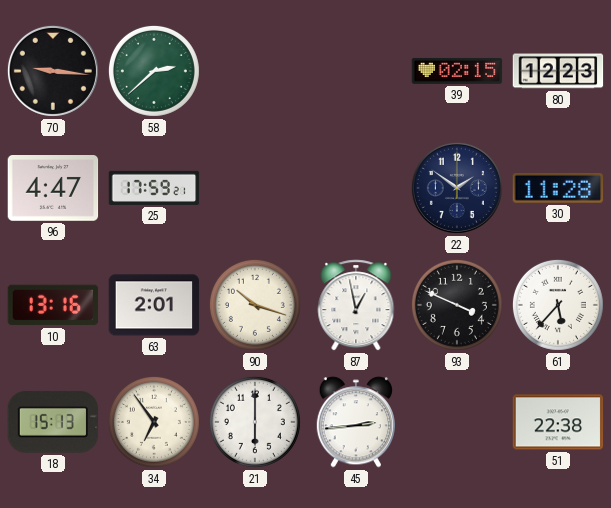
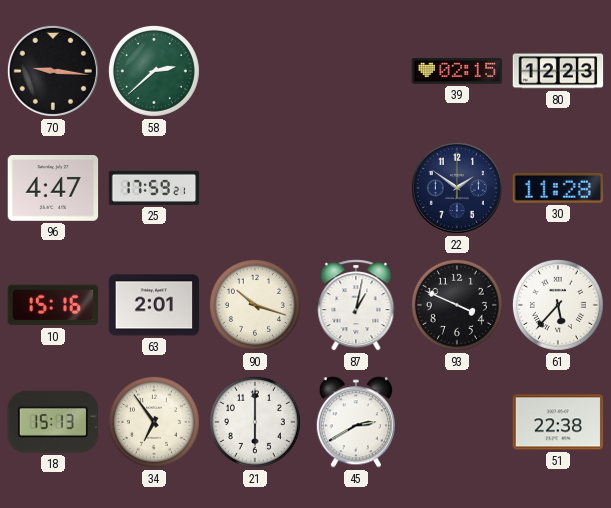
10: 13:16 -> 15:16
87: 12:58 -> 1:02
45: 2:44 -> 2:40
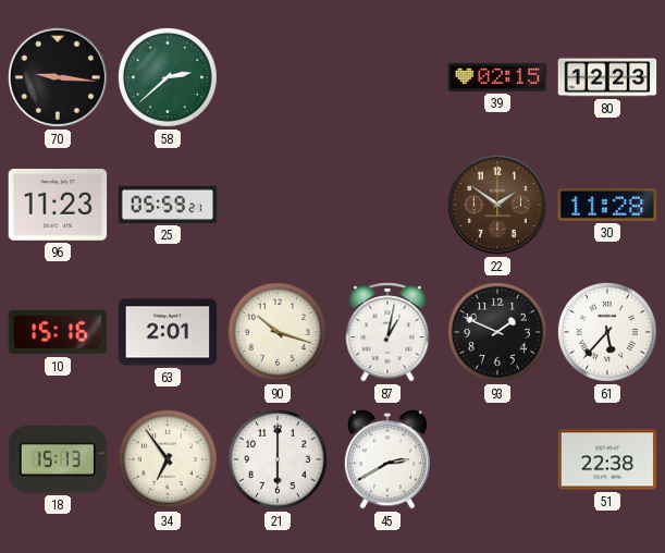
96: 4:47 -> 11:23
25: 17:59 -> 05:59
22 dial: navy -> brown
93: 3:49 -> 1:49
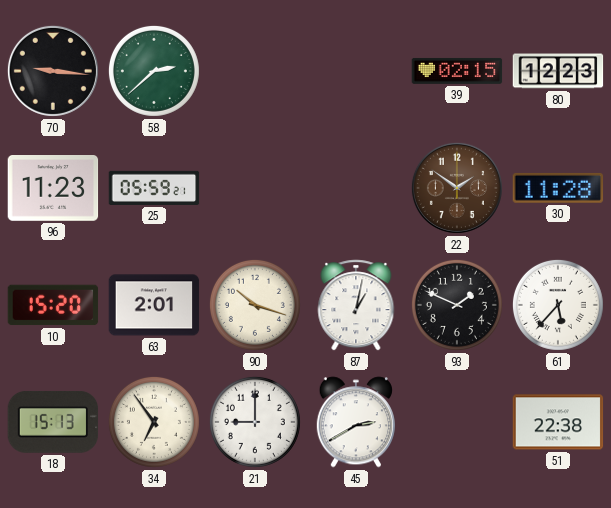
10: 15:16 -> 15:20
21: 6:00 -> 9:00
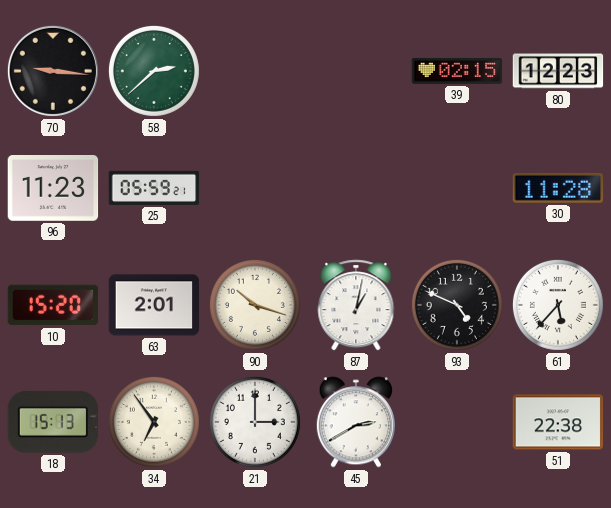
22: 1:51 -> none
93: 1:49 -> 4:49
21: 9:00 -> 3:00
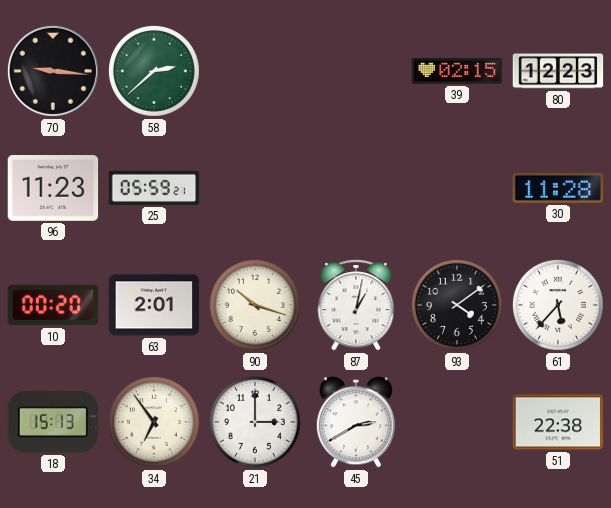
10: 15:20 -> 00:20
93: 4:49 -> 4:09
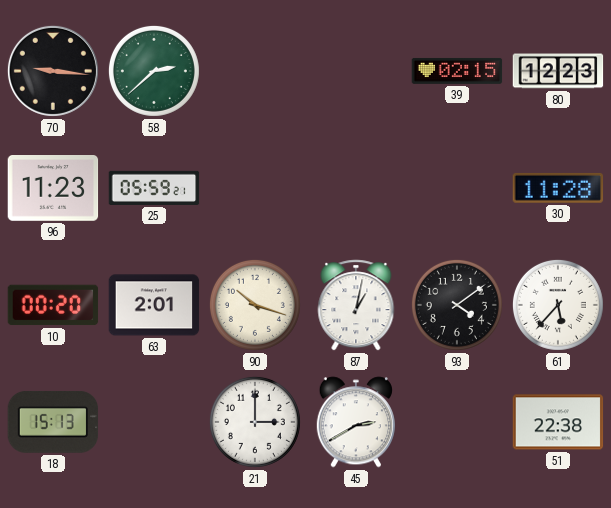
34: 6:54 -> none
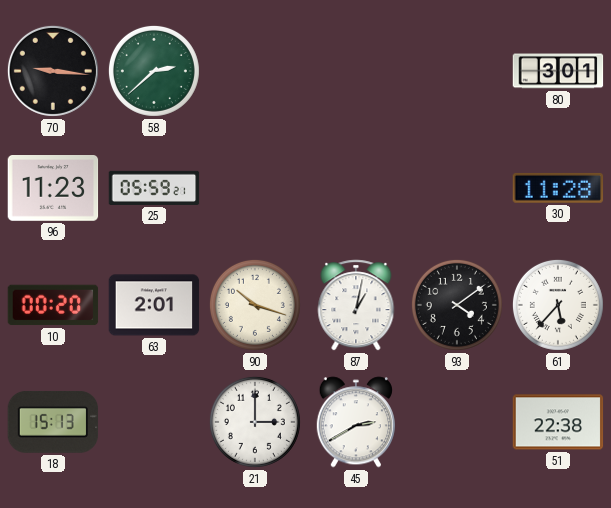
39: 02:15 -> none
80: 12:23 -> 3:01
